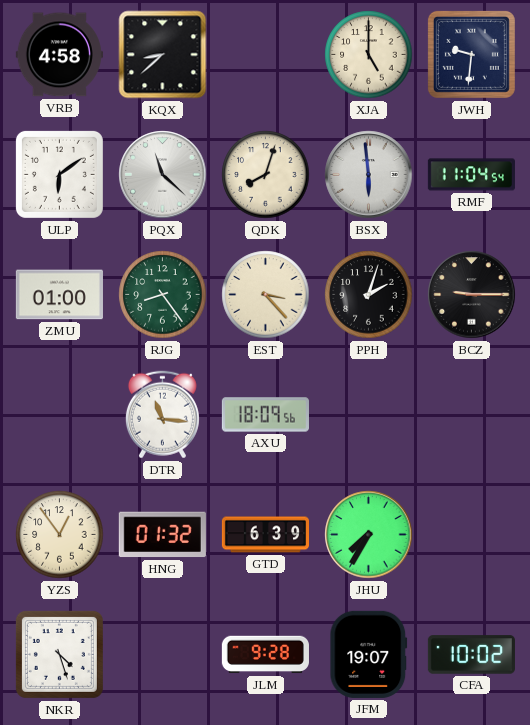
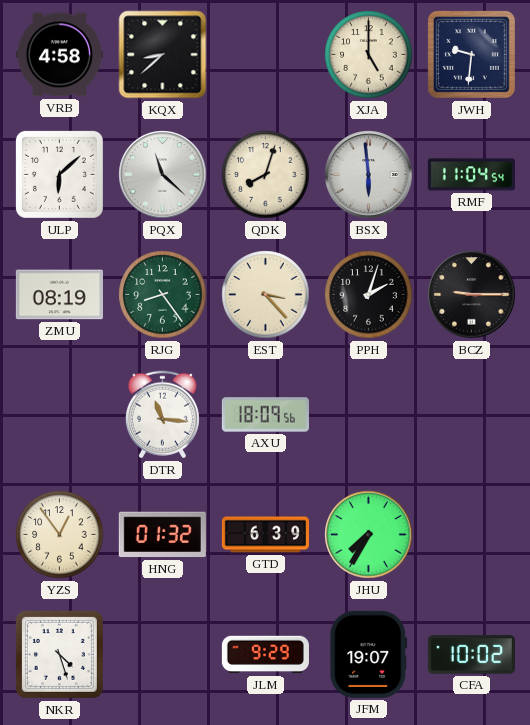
ULP: 6:09 -> 6:08
ZMU: 01:00 -> 08:19
JLM: 9:28 -> 9:29
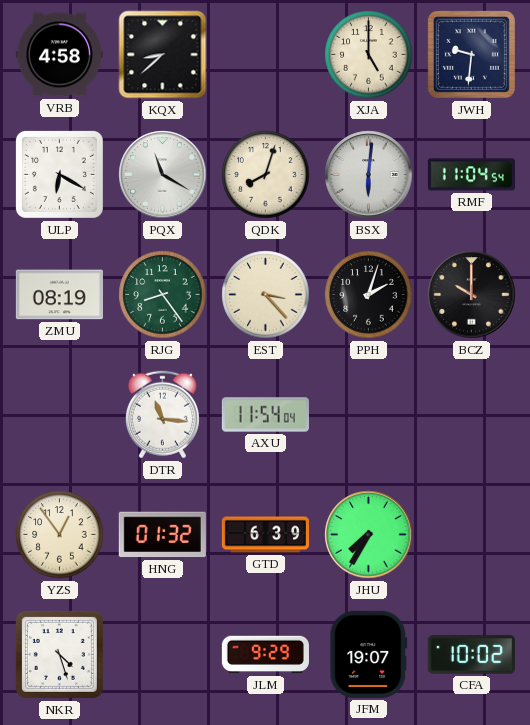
ULP: 6:08 -> 6:20
PQX: 11:22 -> 11:20
BSX: 5:59 -> 6:01
BCZ: 9:15 -> 10:00
AXU: 18:09 -> 11:54
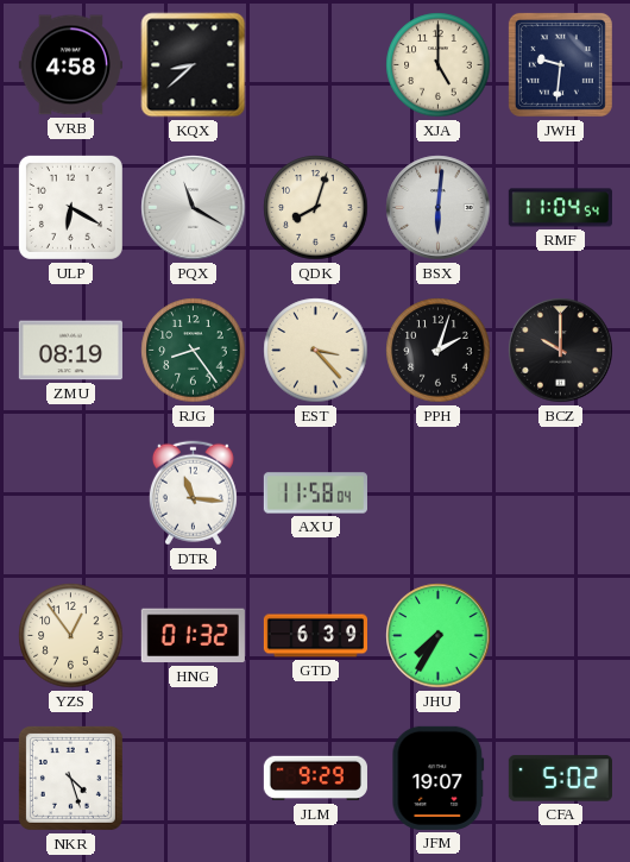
AXU: 11:54 -> 11:58
CFA: 10:02 -> 5:02
